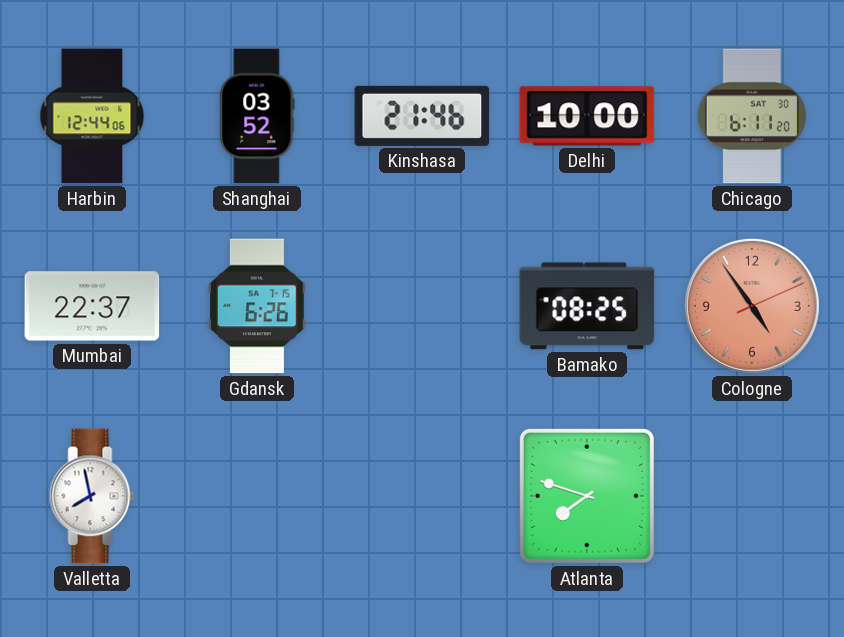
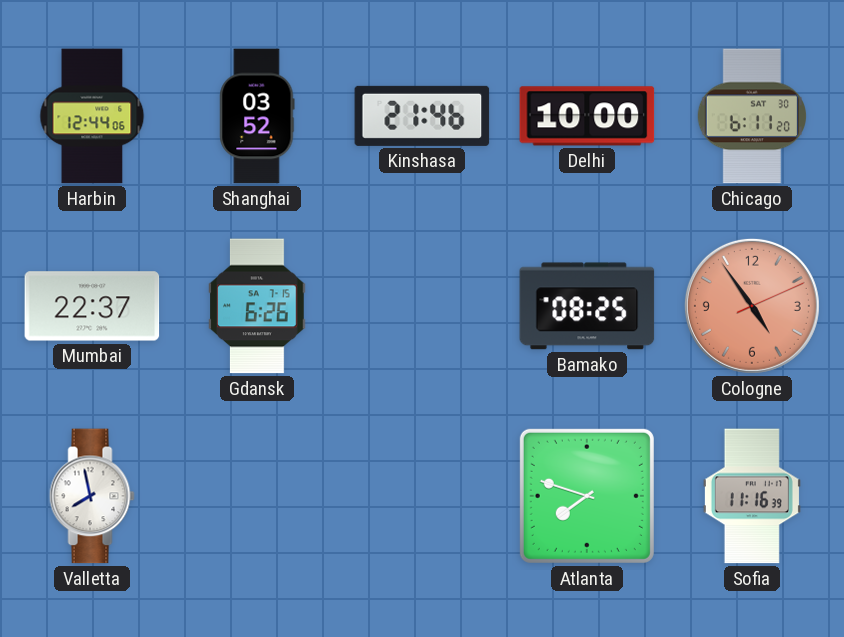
Sofia: none -> 11:16
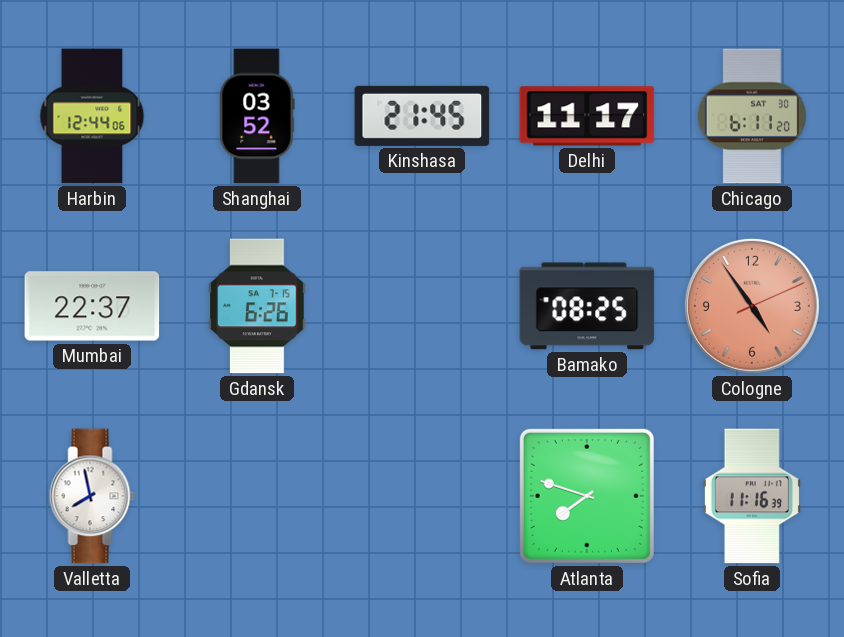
Kinshasa: 21:46 -> 21:45
Delhi: 10:00 -> 11:17
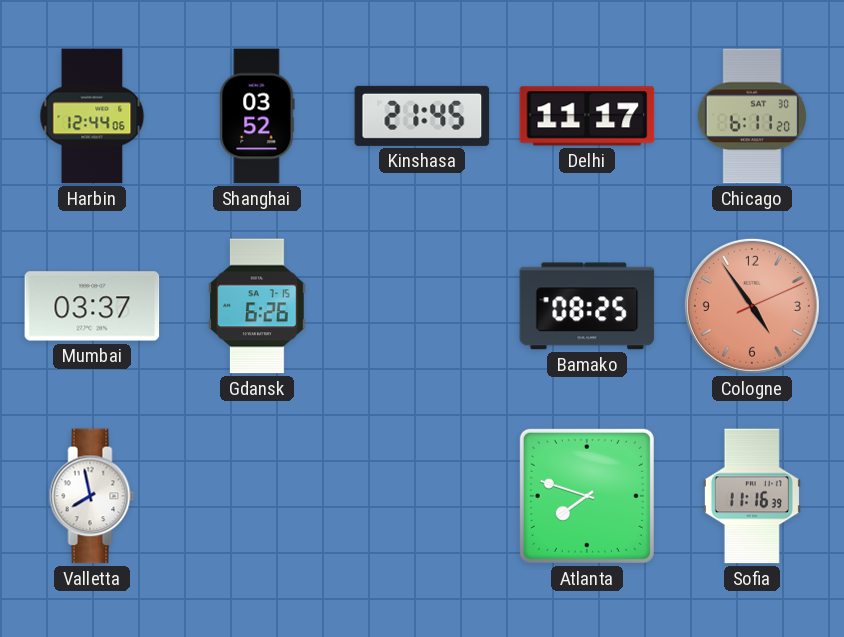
Mumbai: 22:37 -> 03:37
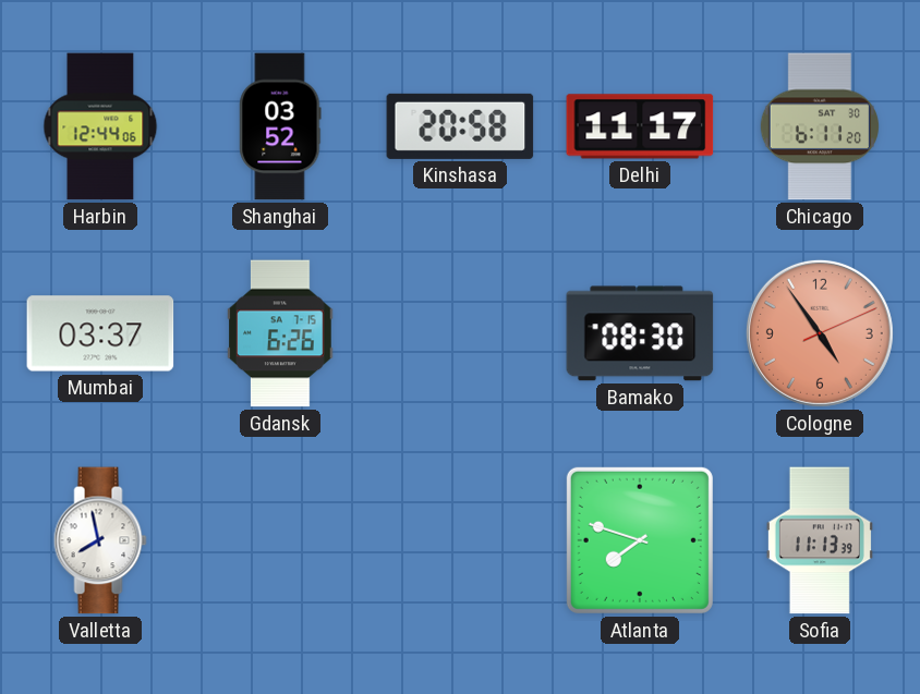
Kinshasa: 21:45 -> 20:58
Bamako: 08:25 -> 08:30
Sofia: 11:16 -> 11:13
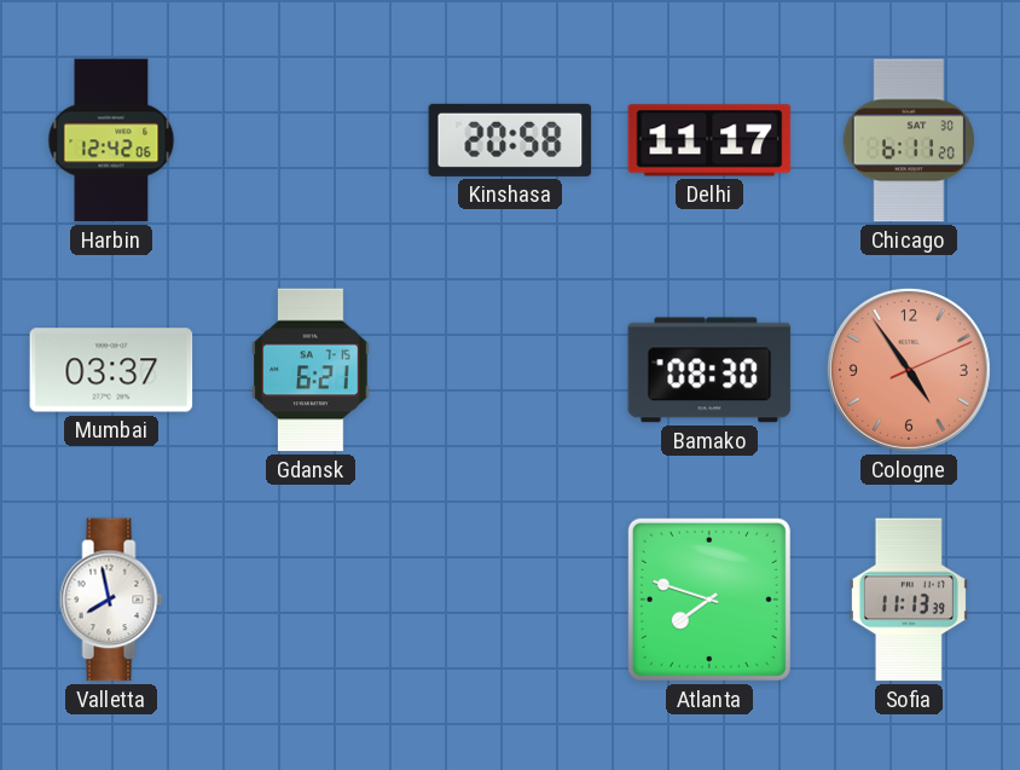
Harbin: 12:44 -> 12:42
Shanghai: 03:52 -> none
Gdansk: 6:26 -> 6:21
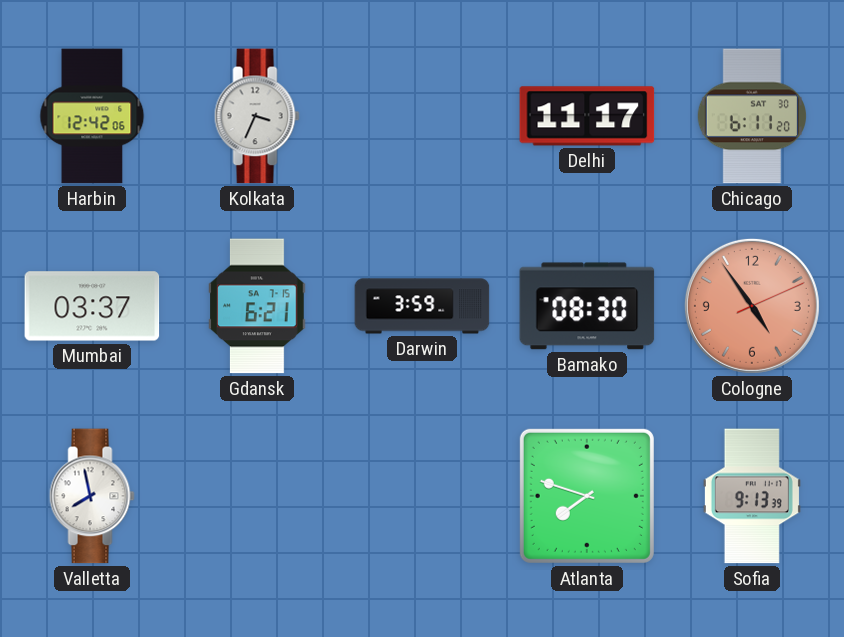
Kolkata: none -> 3:34
Kinshasa: 20:58 -> none
Darwin: none -> 3:59
Sofia: 11:13 -> 9:13
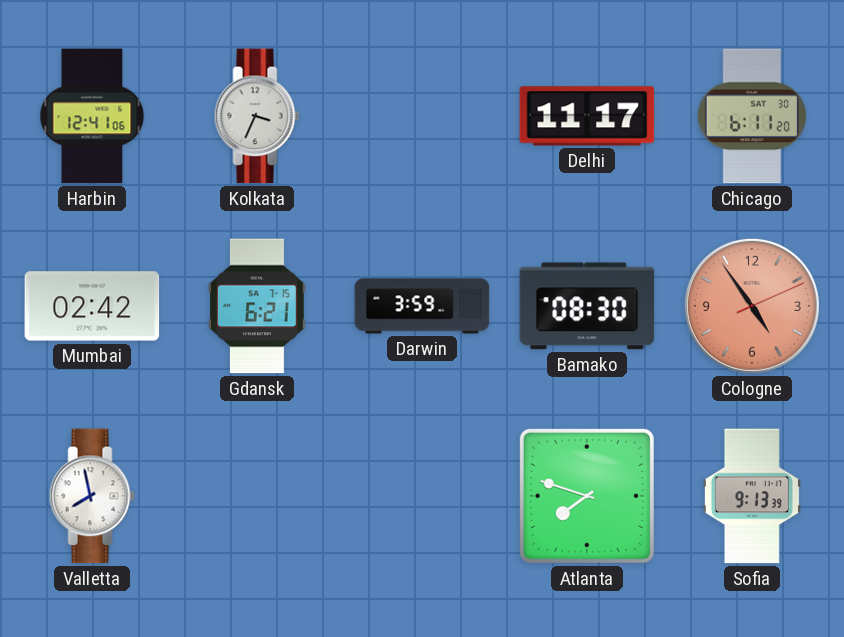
Harbin: 12:42 -> 12:41
Mumbai: 03:37 -> 02:42
